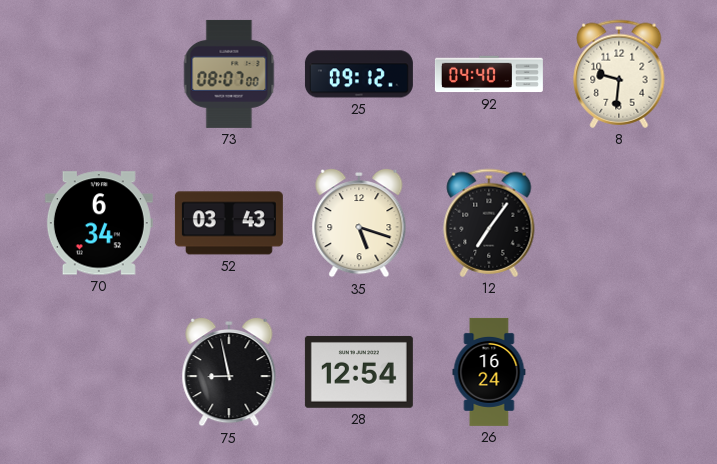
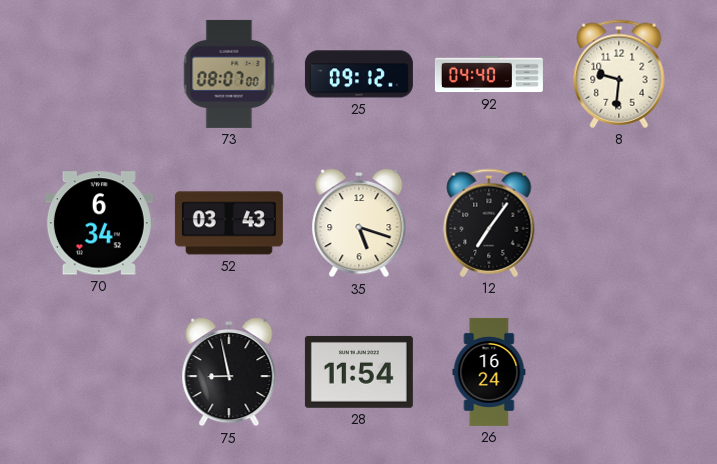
28: 12:54 -> 11:54
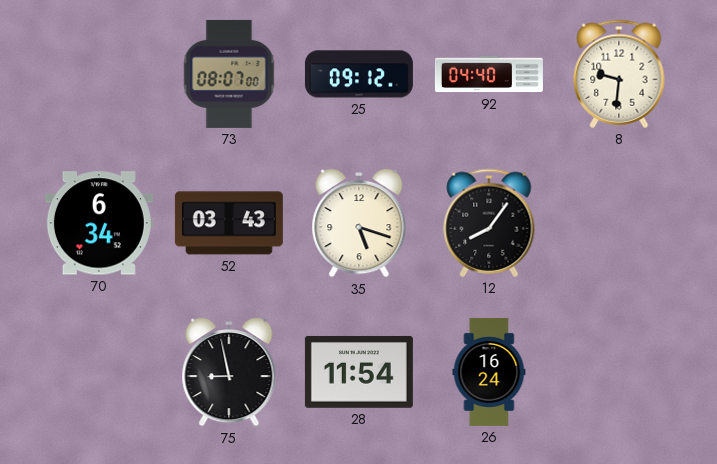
12: 7:06 -> 8:06
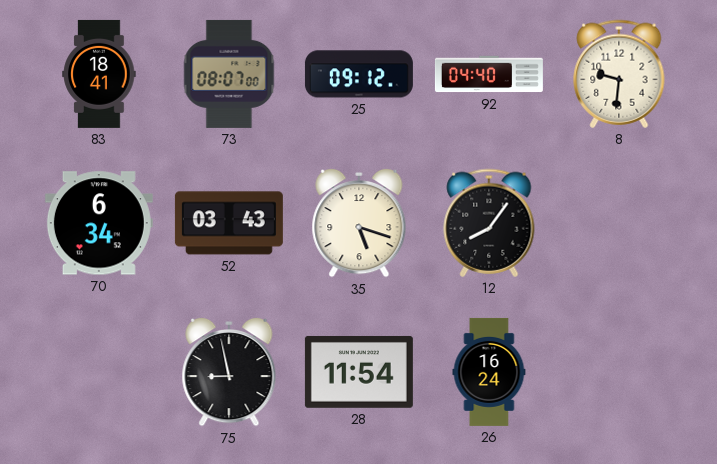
83: none -> 18:41
